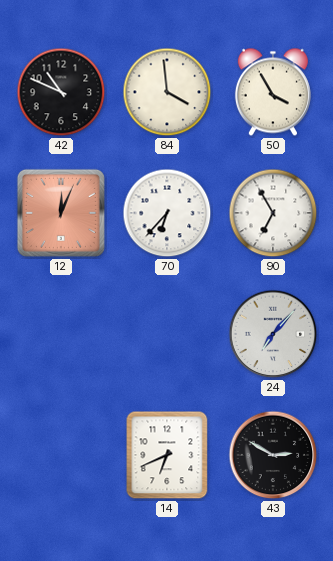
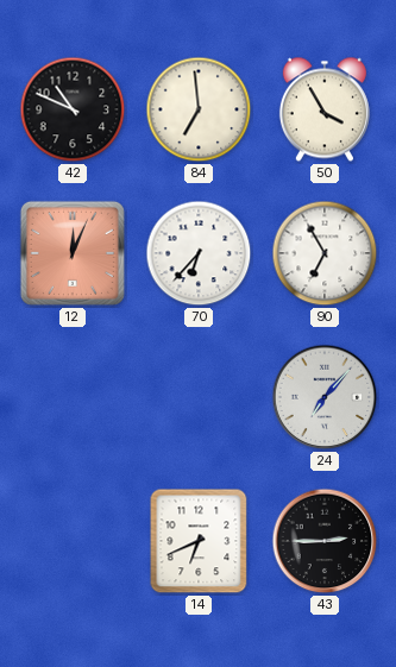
84: 3:59 -> 6:59
43: 2:50 -> 2:45
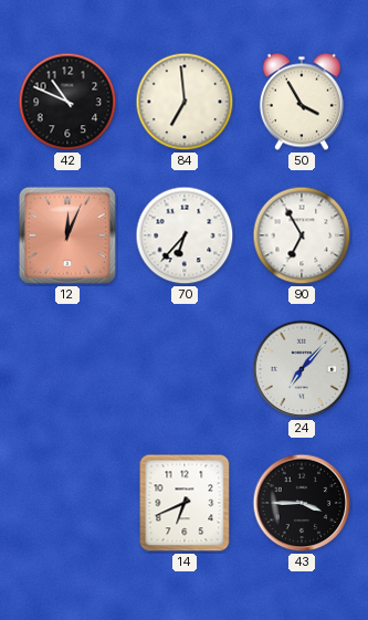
43: 2:45 -> 3:45
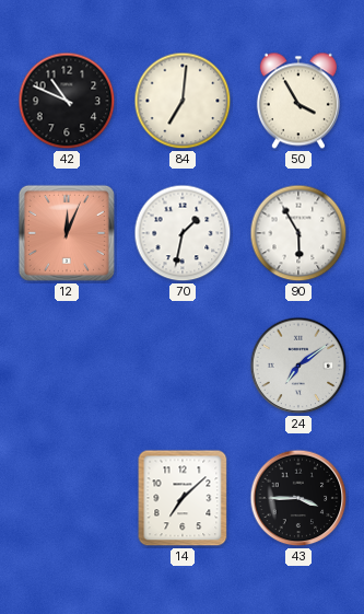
84: 6:59 -> 7:01
70: 6:37 -> 1:32
90: 6:55 -> 5:55
24: 7:07 -> 7:09
14: 6:41 -> 7:08
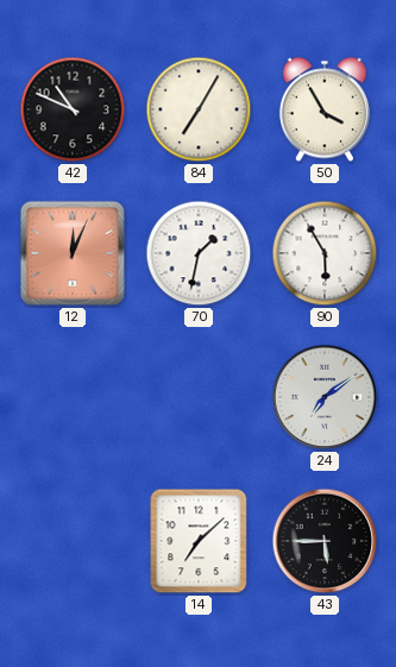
84: 7:01 -> 7:05
43: 3:45 -> 5:45
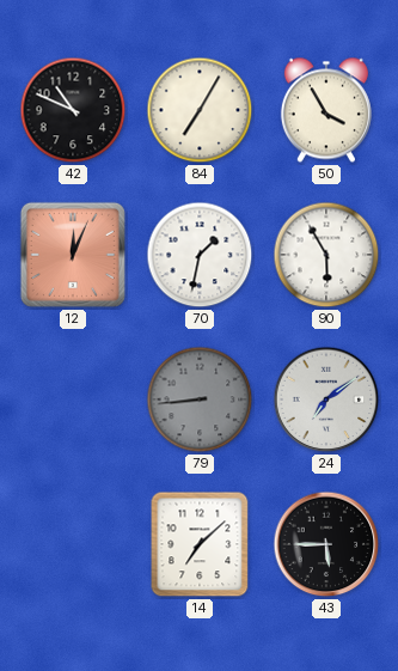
79: none -> 8:44
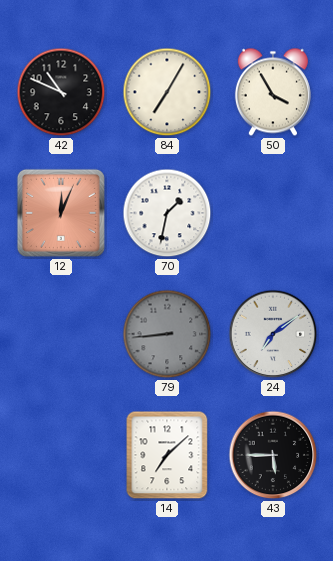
90: 5:55 -> none
